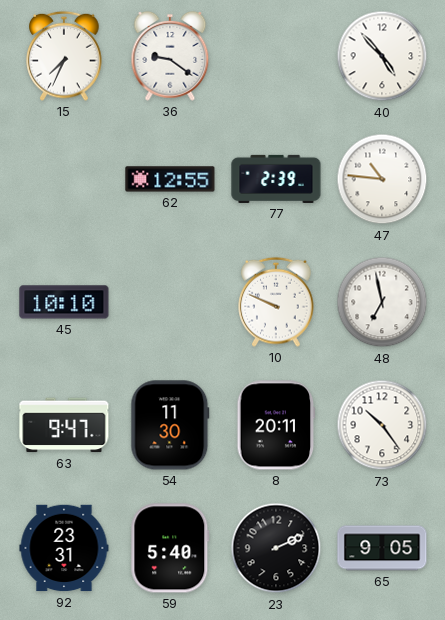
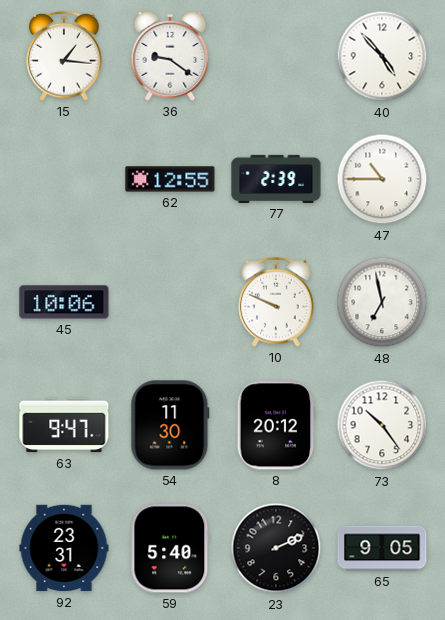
15: 7:34 -> 1:16
47: 10:46 -> 10:45
45: 10:10 -> 10:06
8: 20:11 -> 20:12
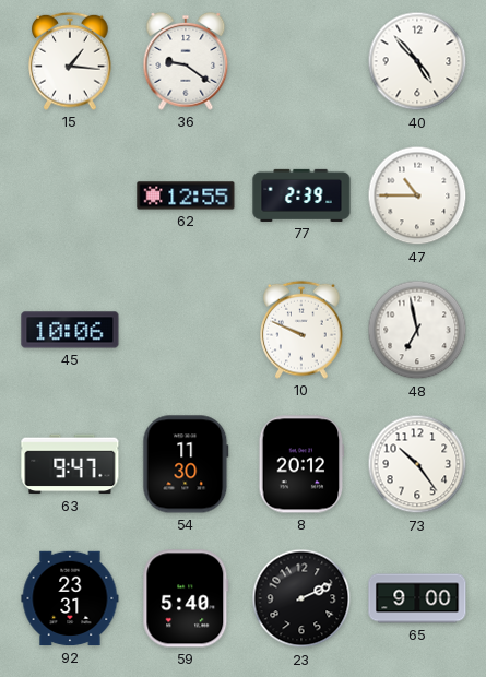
65: 9:05 -> 9:00
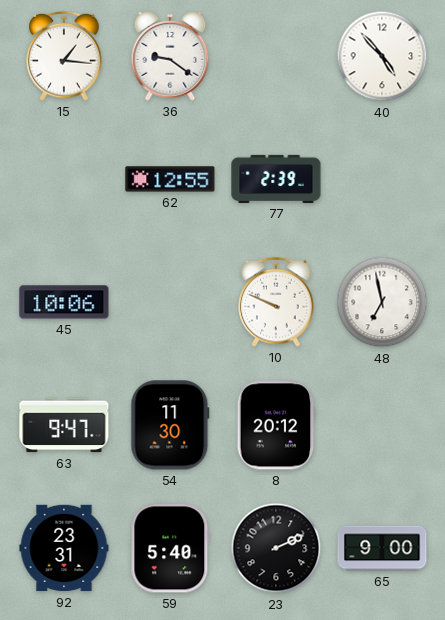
47: 10:45 -> none
73: 10:24 -> none
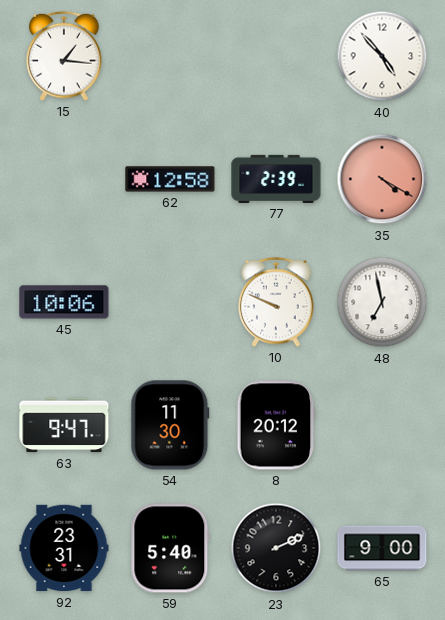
36: 9:21 -> none
62: 12:55 -> 12:58
35: none -> 4:20
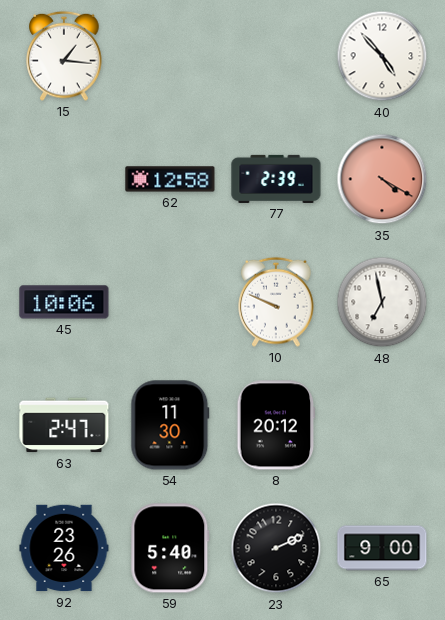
63: 9:47 -> 2:47
92: 23:31 -> 23:26
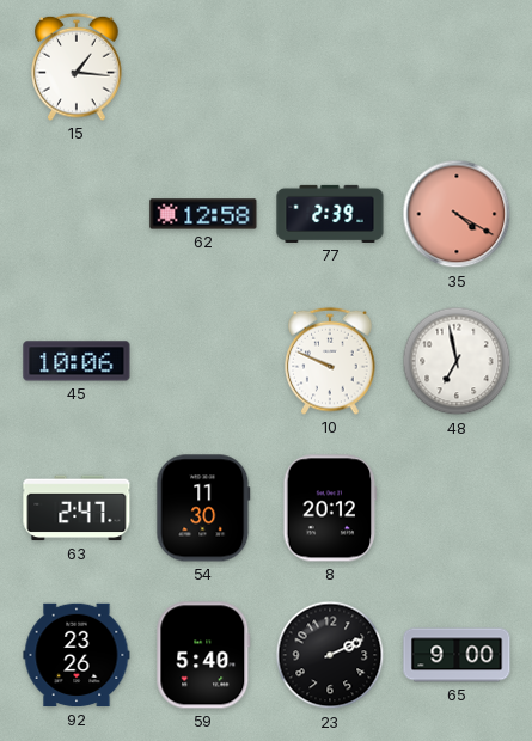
40: 4:53 -> none
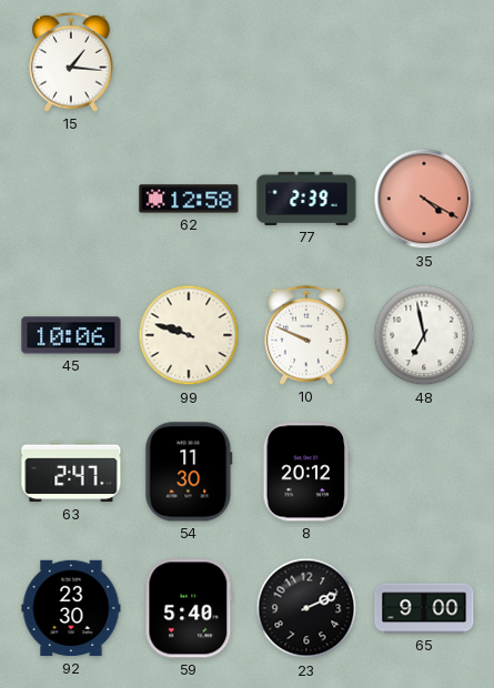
99: none -> 9:48
92: 23:26 -> 23:30
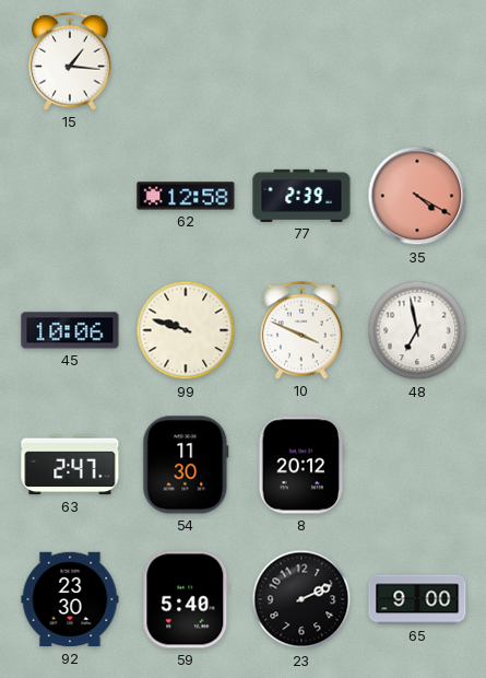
10: 9:49 -> 3:49
